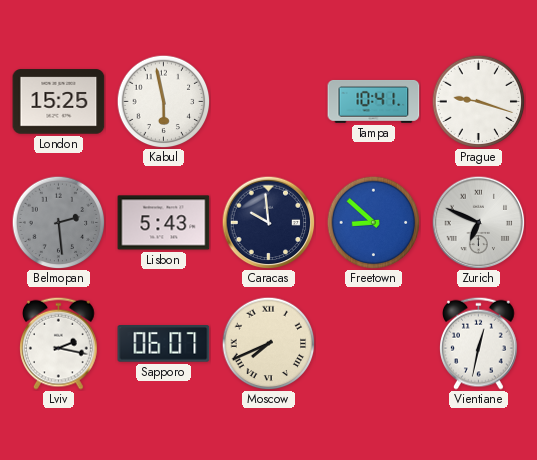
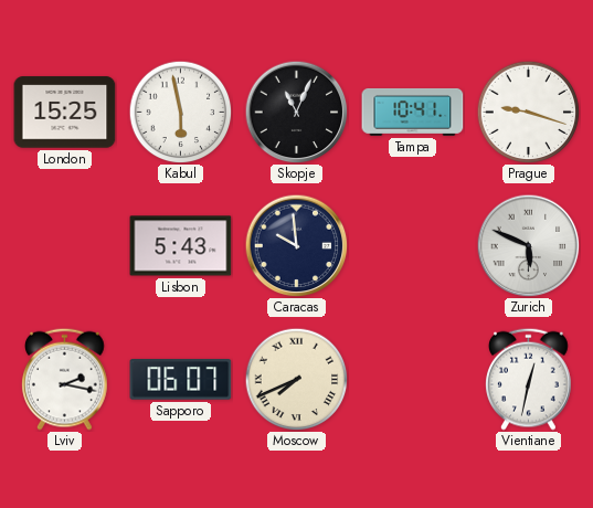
Skopje: none -> 11:04
Belmopan: 2:29 -> none
Freetown: 8:52 -> none
Zurich: 6:49 -> 5:49
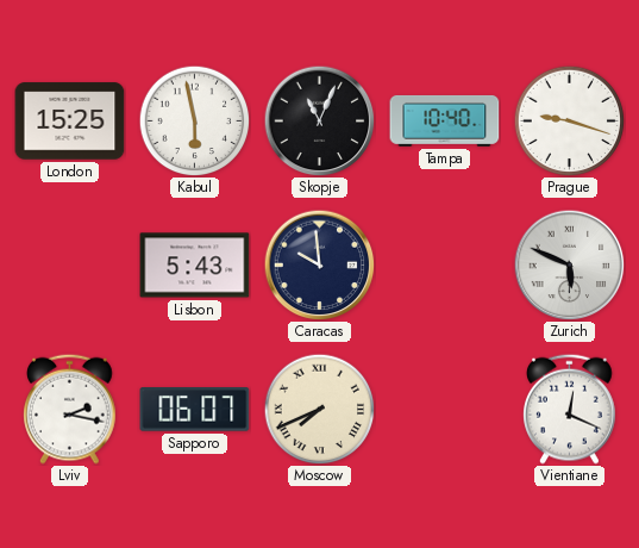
Tampa: 10:41 -> 10:40
Vientiane: 12:32 -> 12:19
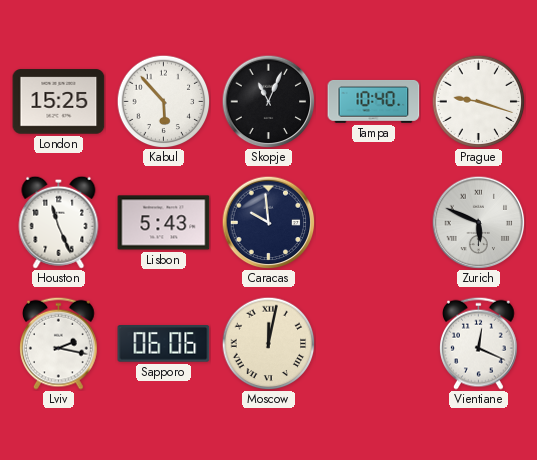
Kabul: 5:58 -> 5:53
Houston: none -> 11:26
Sapporo: 06:07 -> 06:06
Moscow: 7:41 -> 12:02
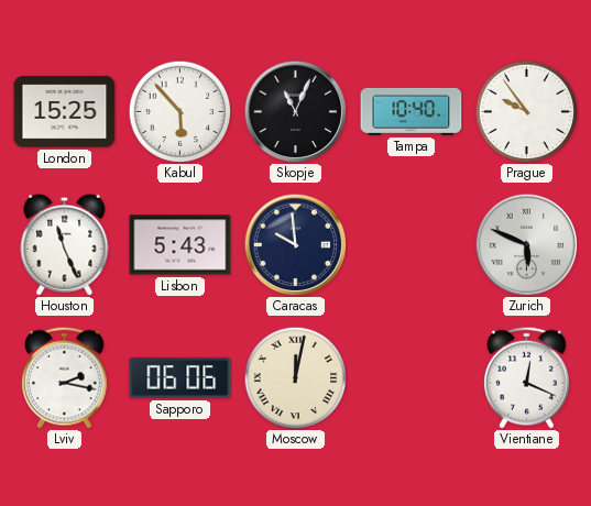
Prague: 9:18 -> 9:54
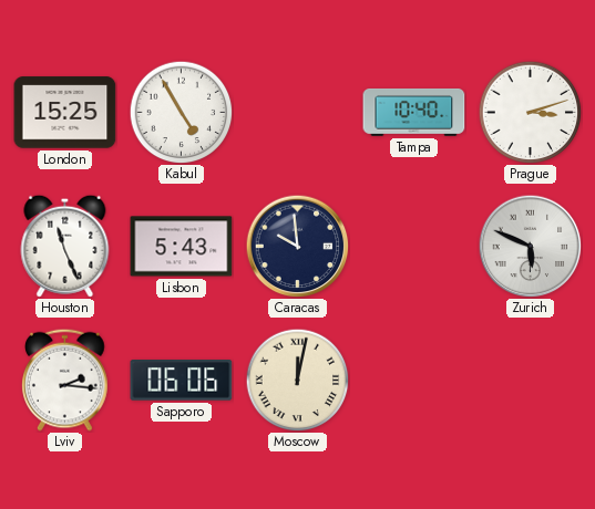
Kabul: 5:53 -> 4:55
Skopje: 11:04 -> none
Prague: 9:54 -> 3:12
Lviv: 2:17 -> 2:16
Vientiane: 12:19 -> none
